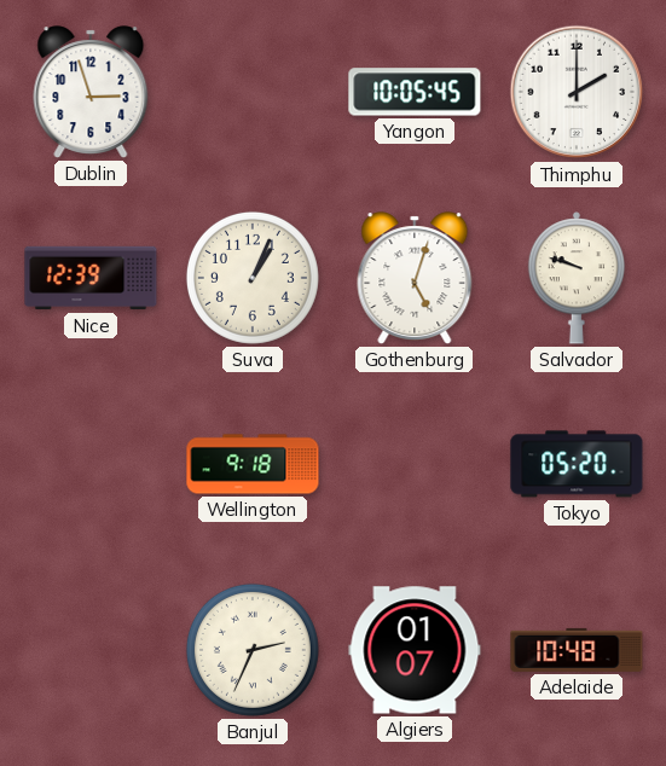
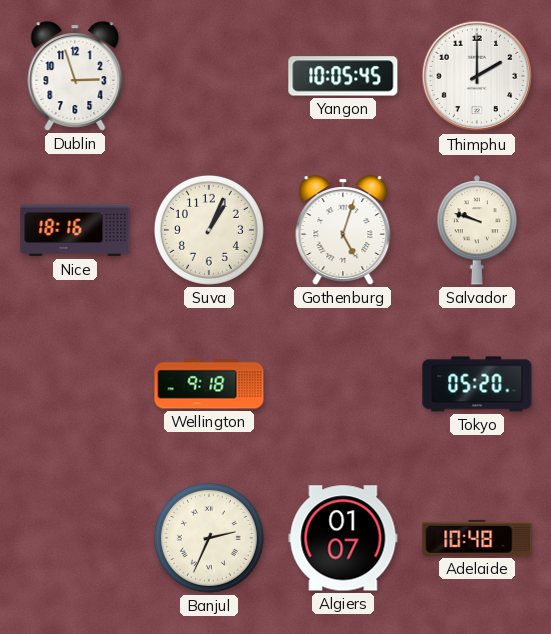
Nice: 12:39 -> 18:16
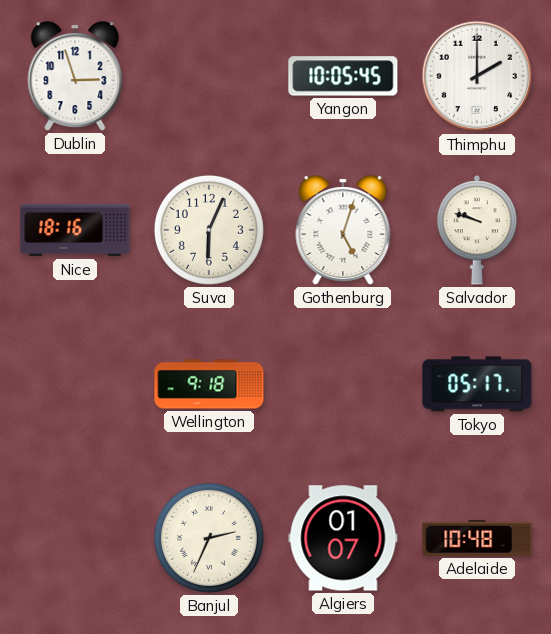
Suva: 1:04 -> 6:04
Tokyo: 05:20 -> 05:17
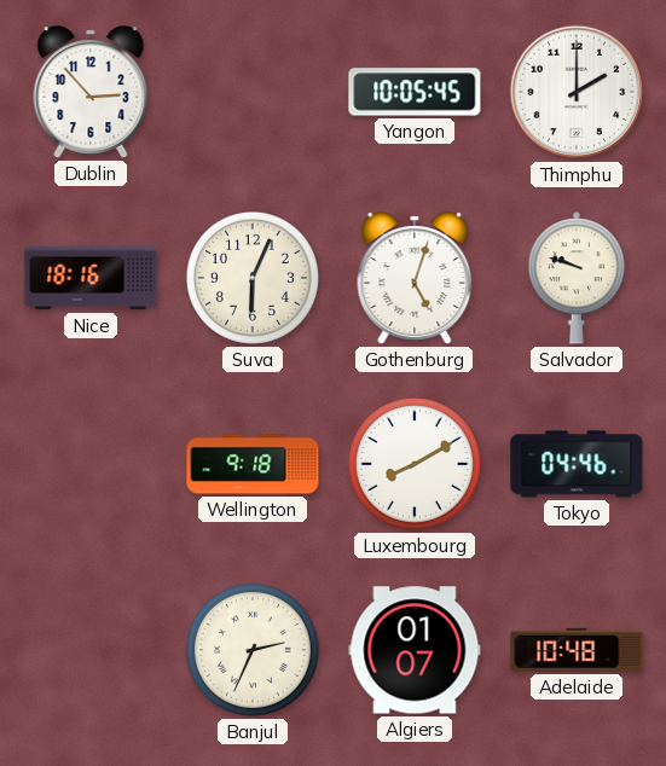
Dublin: 2:57 -> 2:53
Luxembourg: none -> 8:10
Tokyo: 05:17 -> 04:46
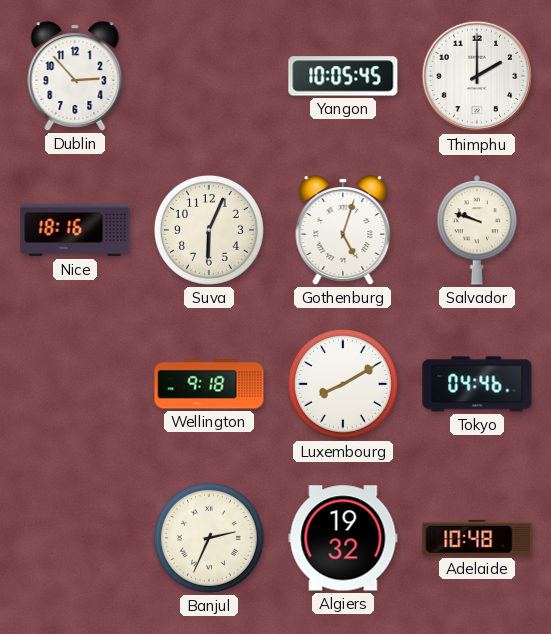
Algiers: 01:07 -> 19:32
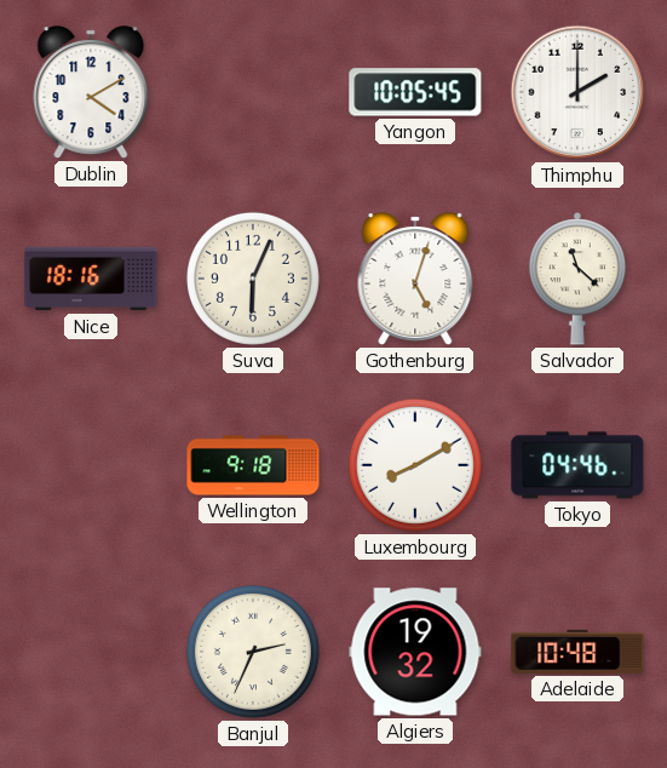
Dublin: 2:53 -> 4:10
Salvador: 9:48 -> 11:22
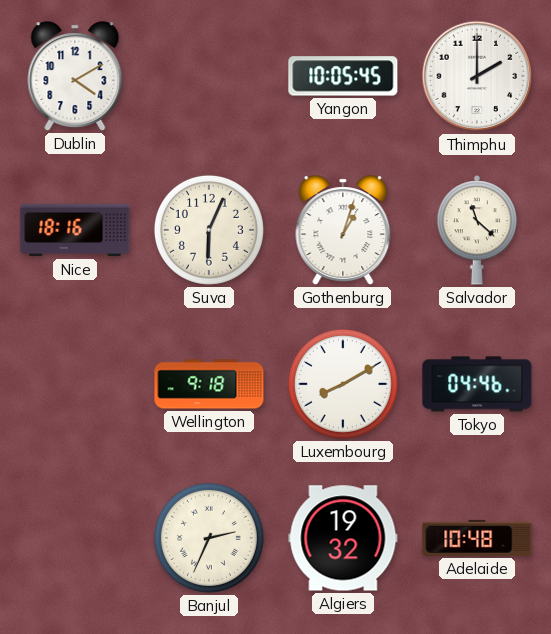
Gothenburg: 5:03 -> 1:03
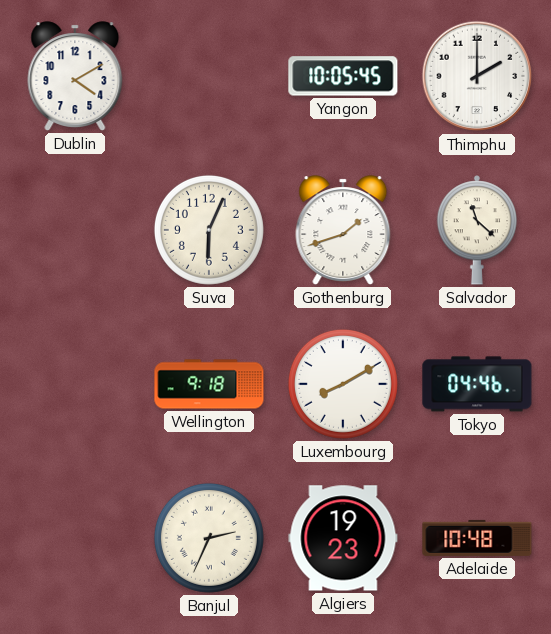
Nice: 18:16 -> none
Gothenburg: 1:03 -> 1:42
Algiers: 19:32 -> 19:23
